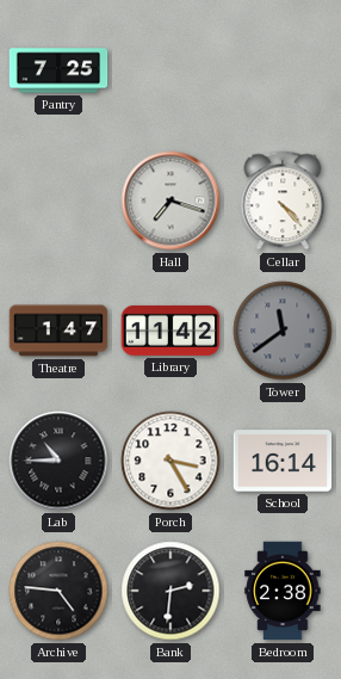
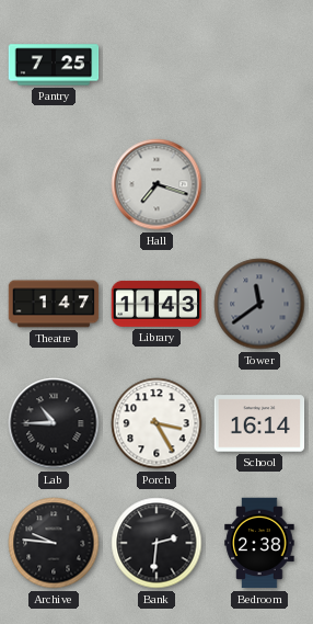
Cellar: 4:23 -> none
Library: 11:42 -> 11:43
Archive: 4:46 -> 9:46
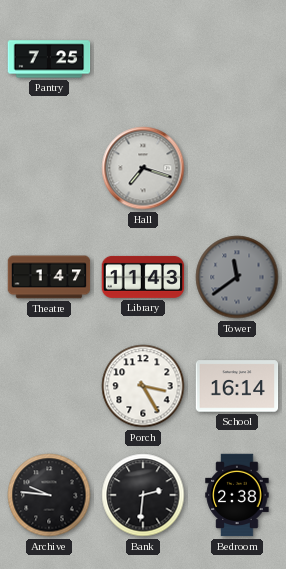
Lab: 10:45 -> none
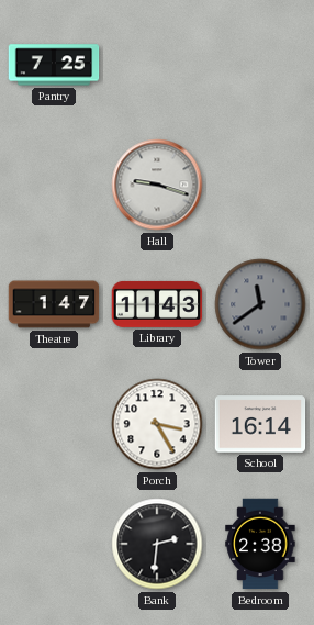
Hall: 7:18 -> 9:18
Archive: 9:46 -> none
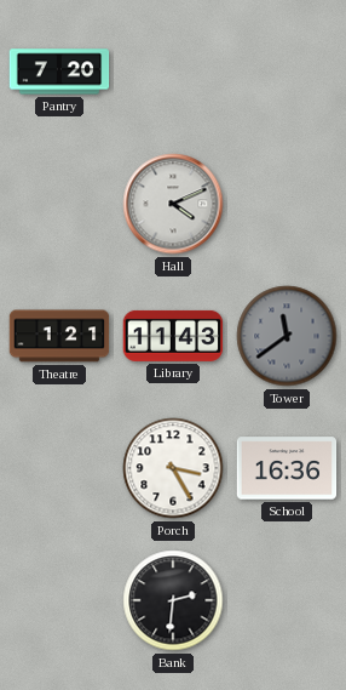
Pantry: 7:25 -> 7:20
Hall: 9:18 -> 4:11
Theatre: 1:47 -> 1:21
School: 16:14 -> 16:36
Bedroom: 2:38 -> none
